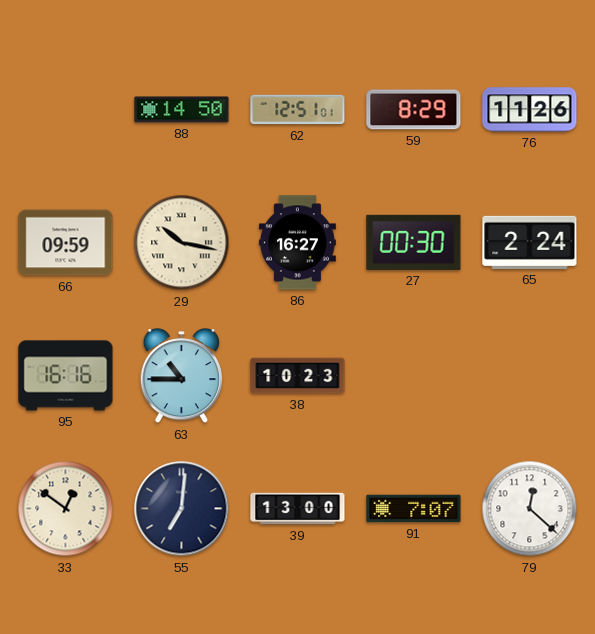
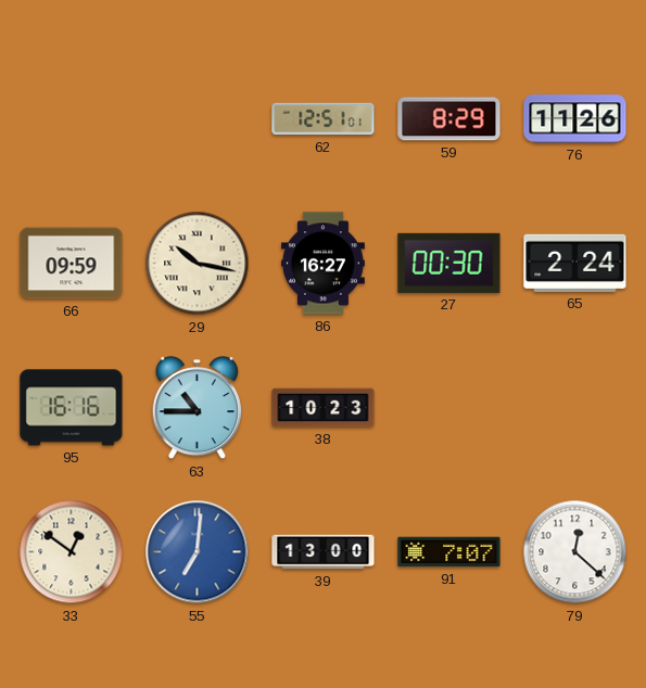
88: 14:50 -> none
55 dial: navy -> blue
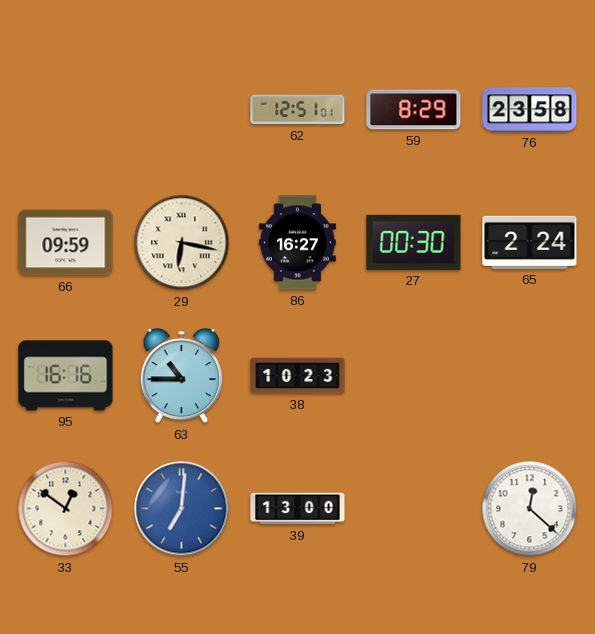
76: 11:26 -> 23:58
29: 10:17 -> 6:17
91: 7:07 -> none
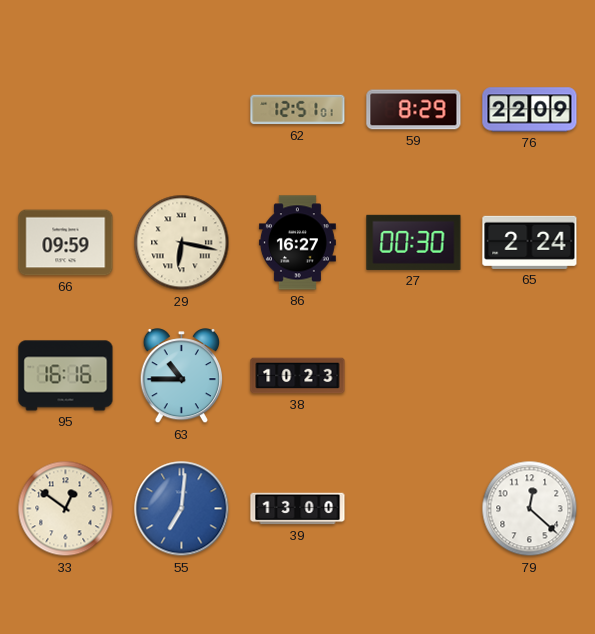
76: 23:58 -> 22:09
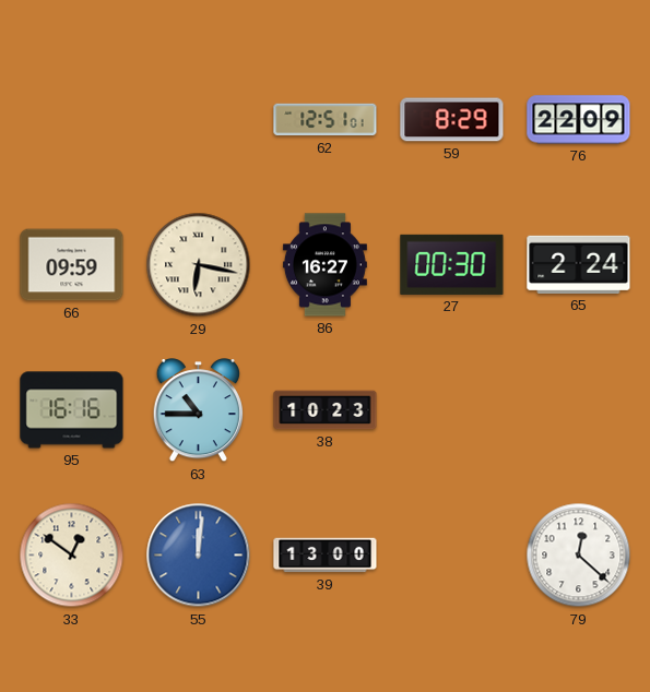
55: 7:01 -> 12:01
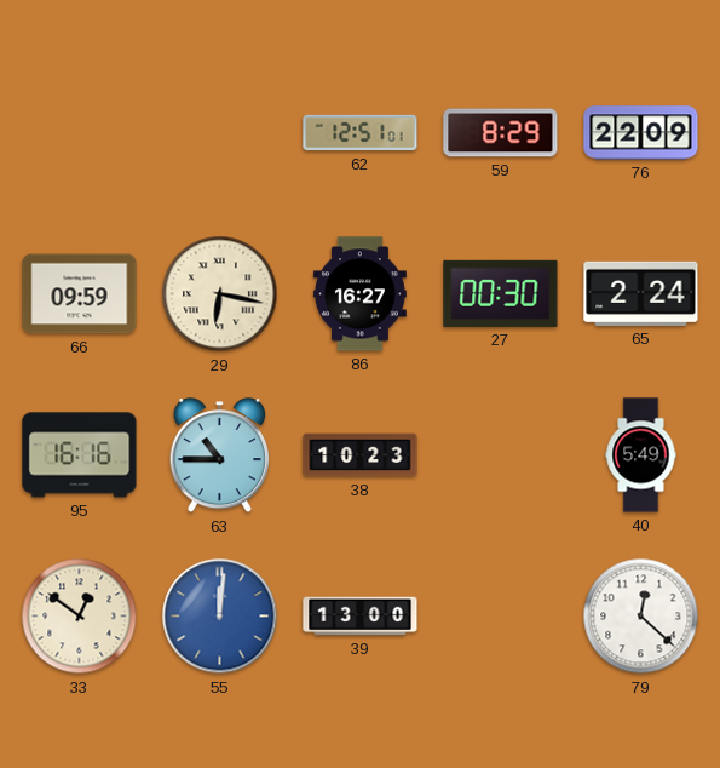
40: none -> 5:49
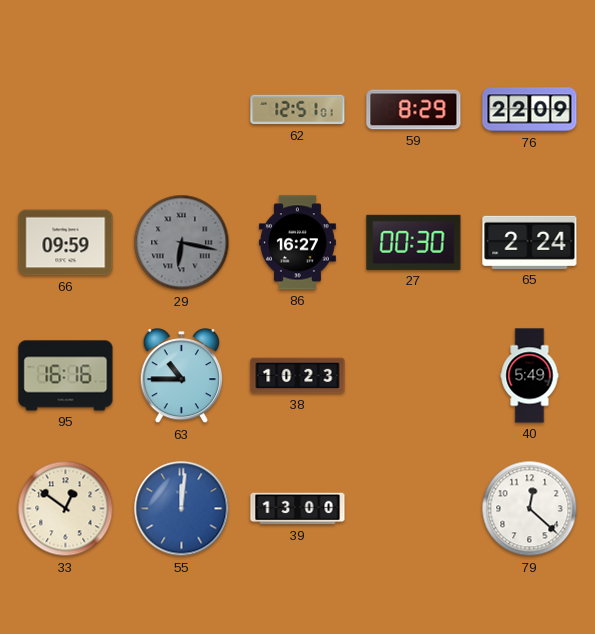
29 dial: cream -> grey
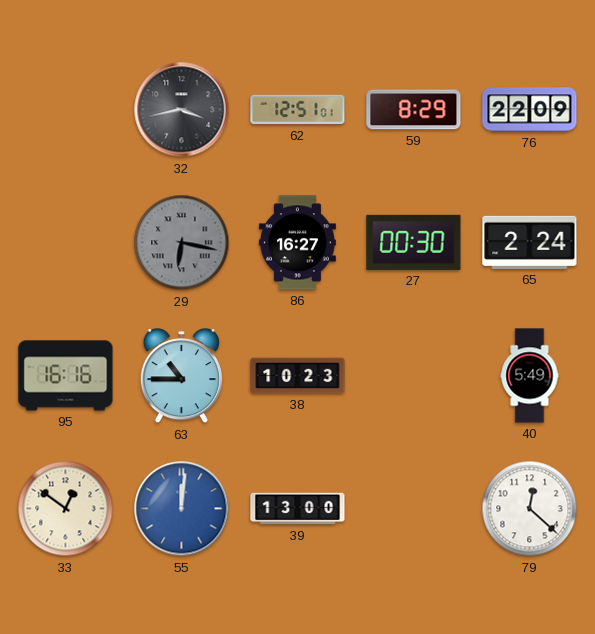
32: none -> 3:43
66: 09:59 -> none
